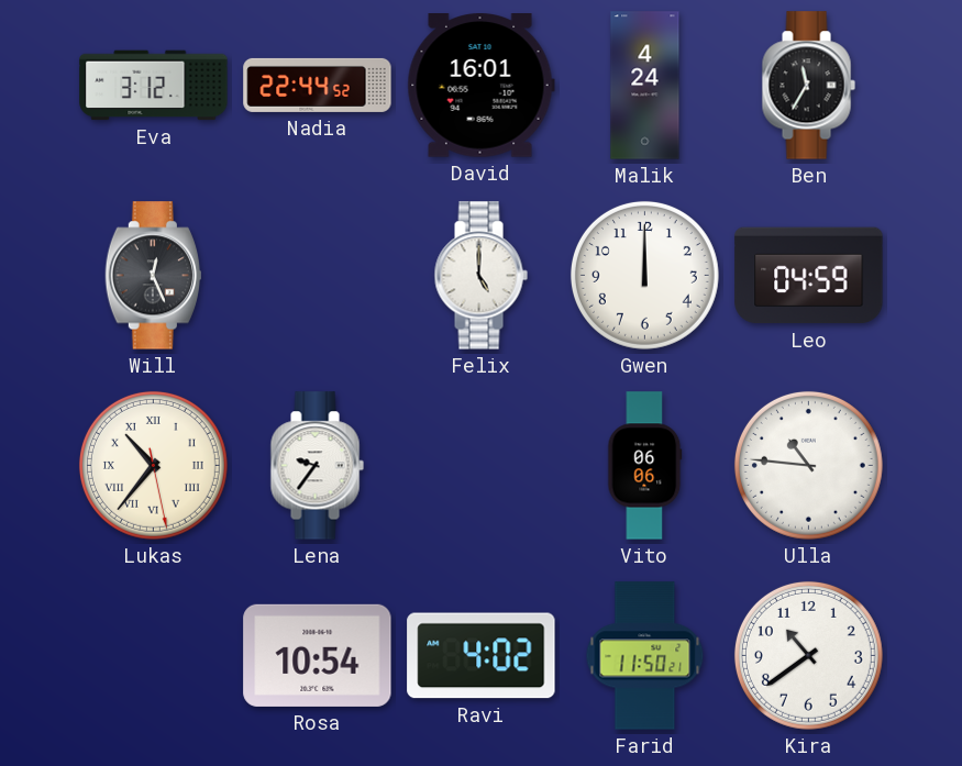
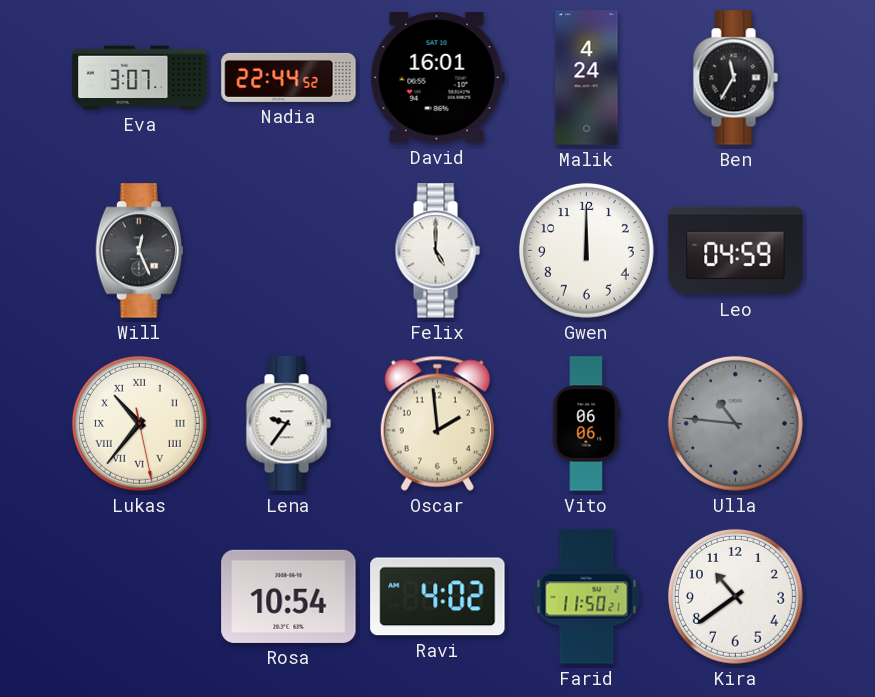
Eva: 3:12 -> 3:07
Oscar: none -> 1:59
Ulla dial: white -> grey
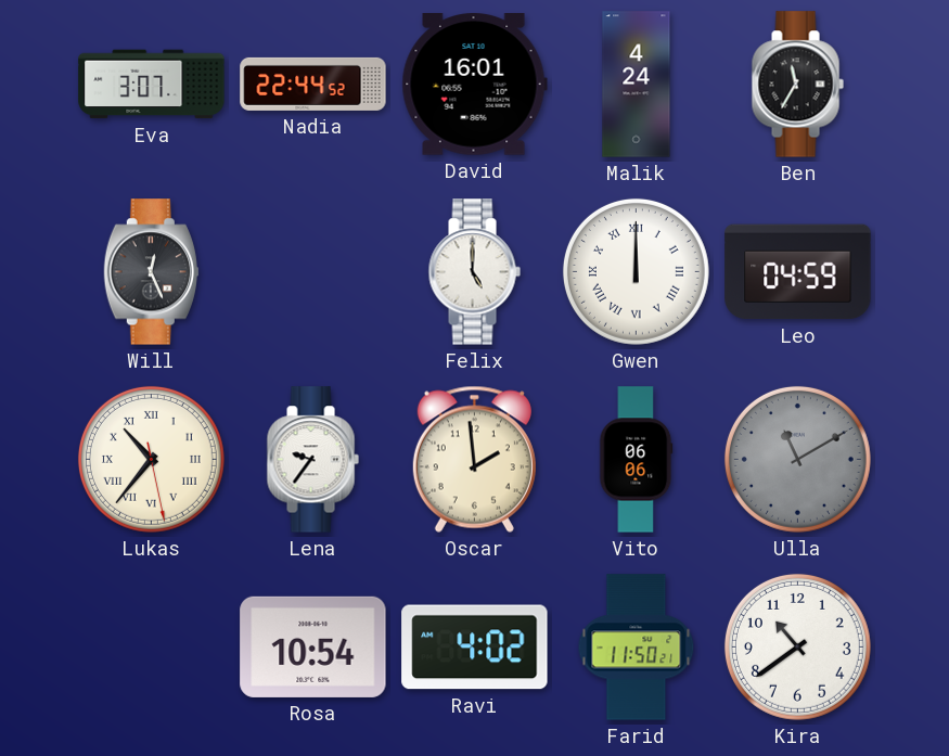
Gwen numerals: Arabic -> Roman
Ulla: 10:46 -> 11:10
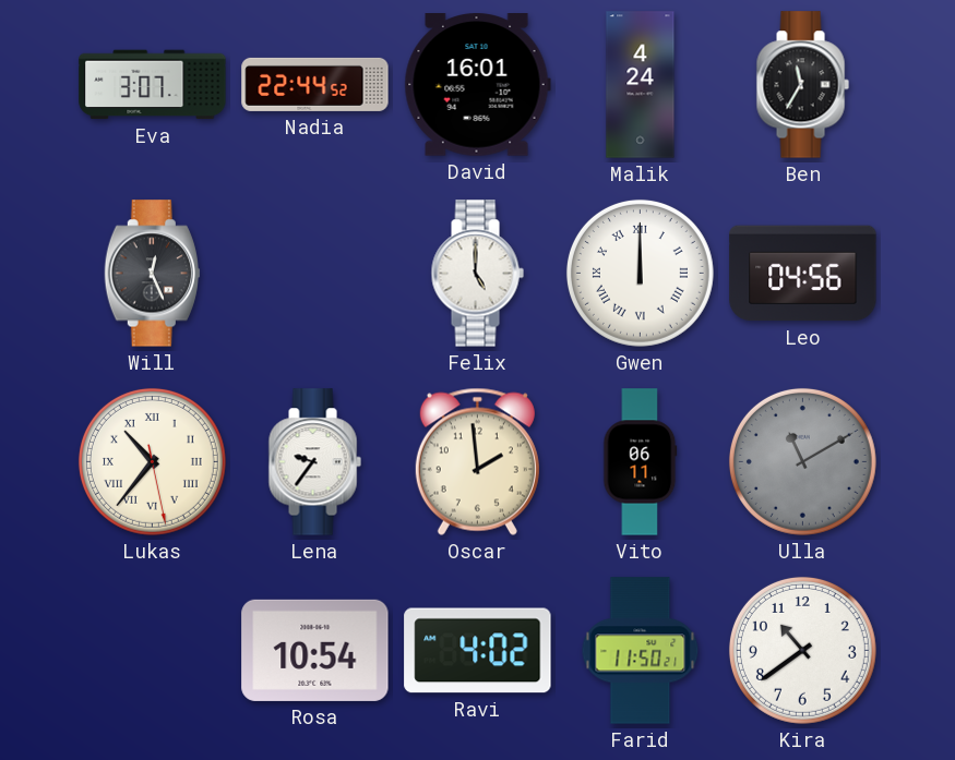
Leo: 04:59 -> 04:56
Vito: 06:06 -> 06:11
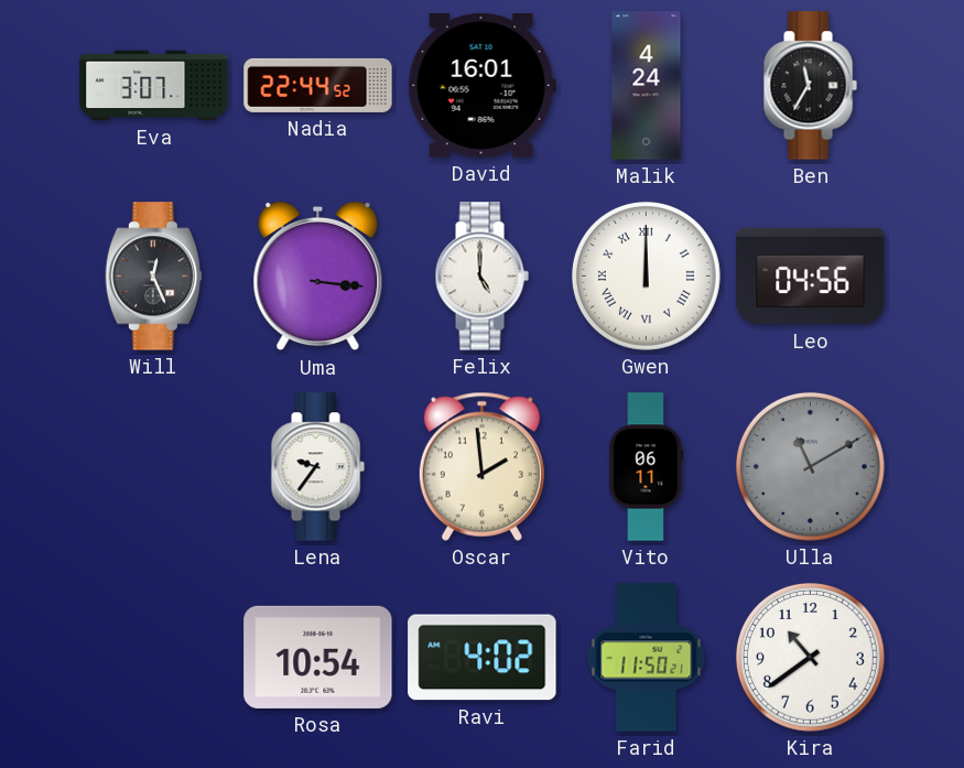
Uma: none -> 3:16
Lukas: 10:36 -> none
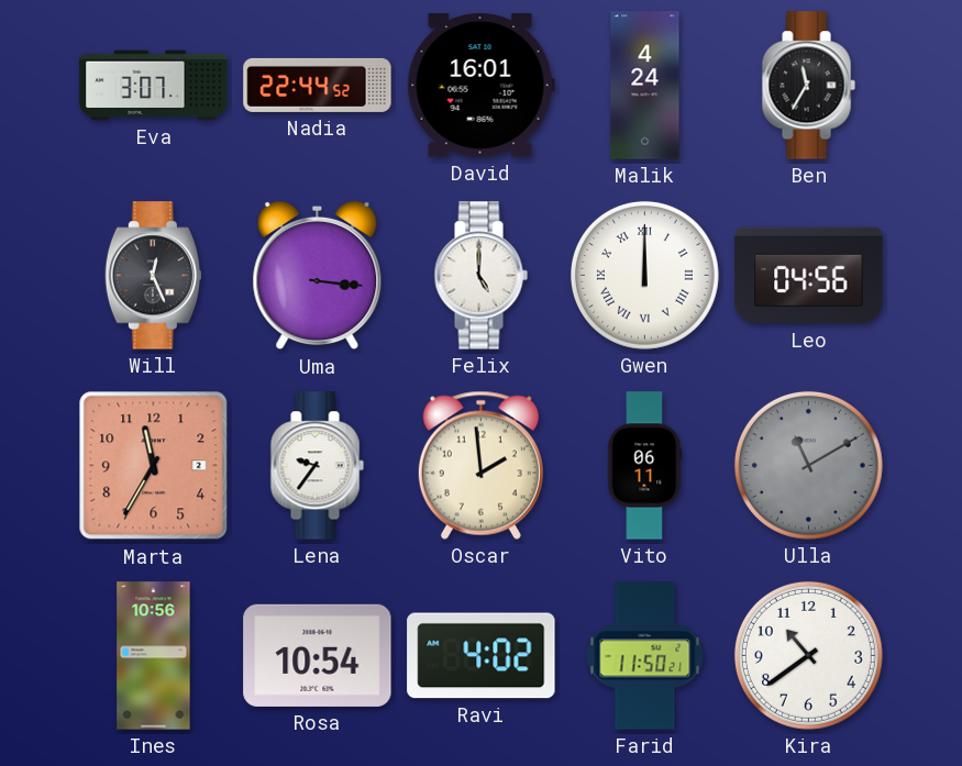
Marta: none -> 11:35
Ines: none -> 10:56
